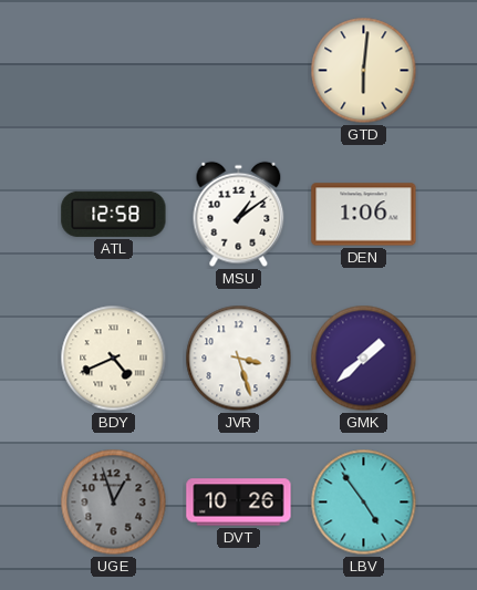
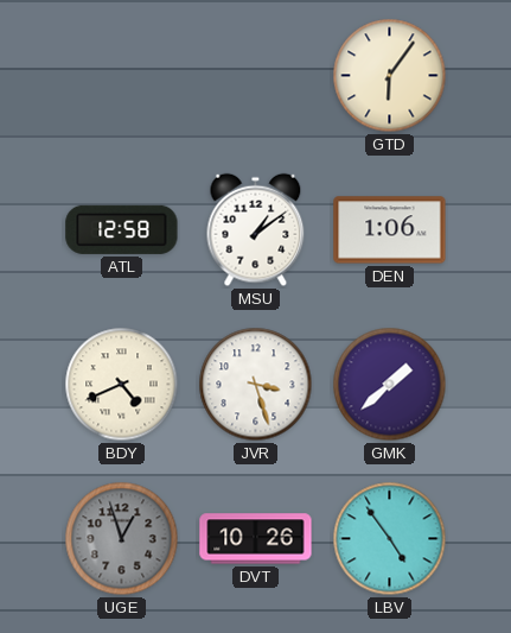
GTD: 6:01 -> 6:06
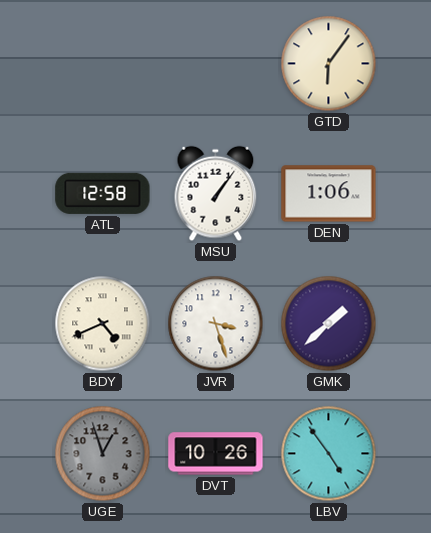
MSU: 1:09 -> 1:06
